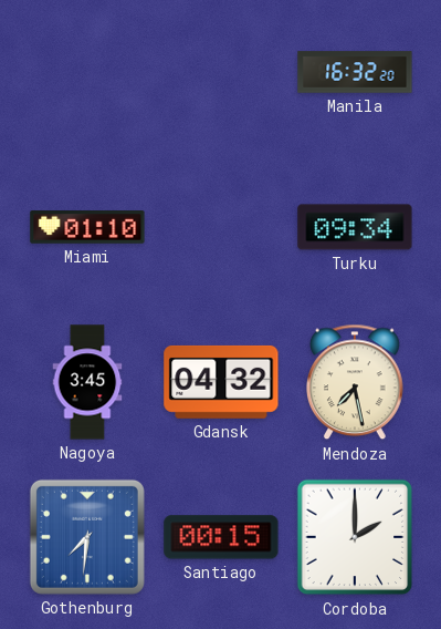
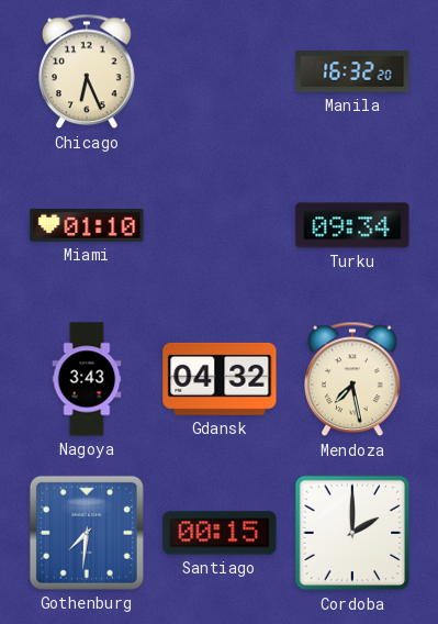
Chicago: none -> 6:26
Nagoya: 3:45 -> 3:43
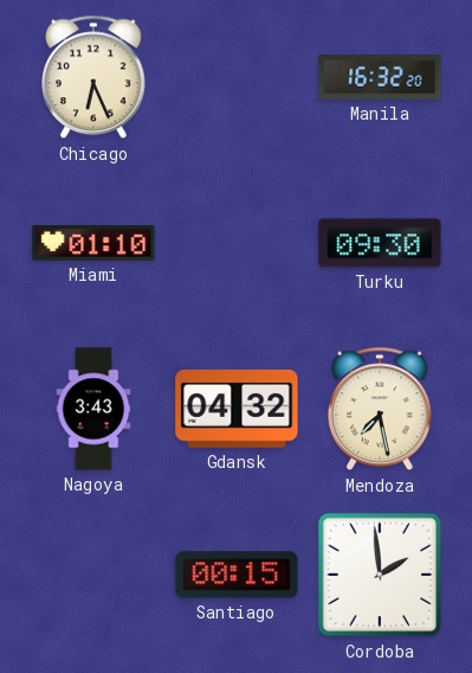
Turku: 09:34 -> 09:30
Gothenburg: 7:31 -> none
Cordoba: 2:00 -> 1:59
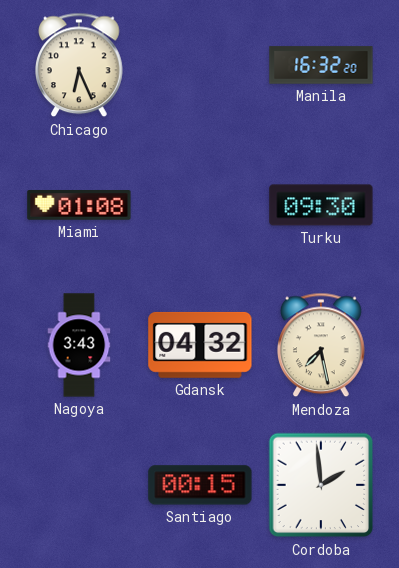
Miami: 01:10 -> 01:08
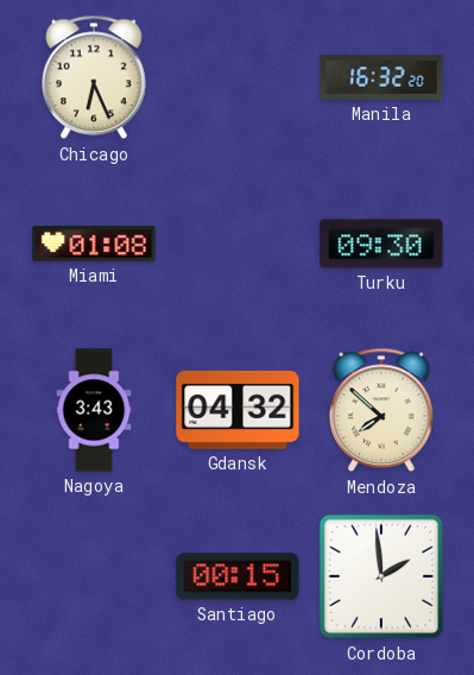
Mendoza: 7:28 -> 7:52
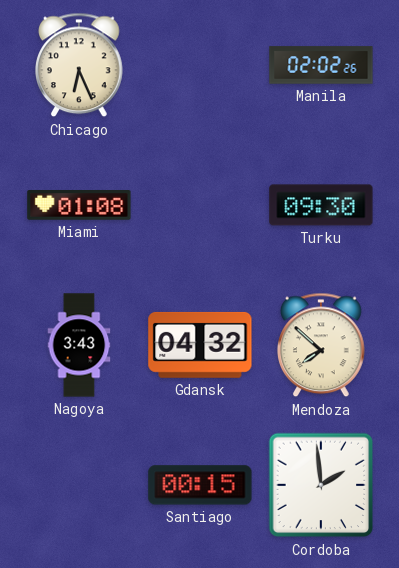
Manila: 16:32 -> 02:02
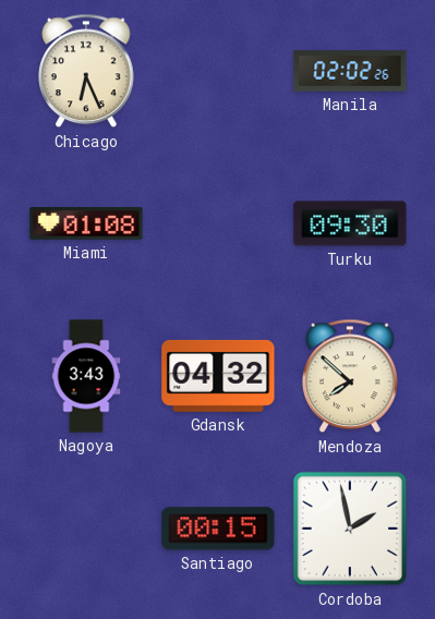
Cordoba: 1:59 -> 1:58
